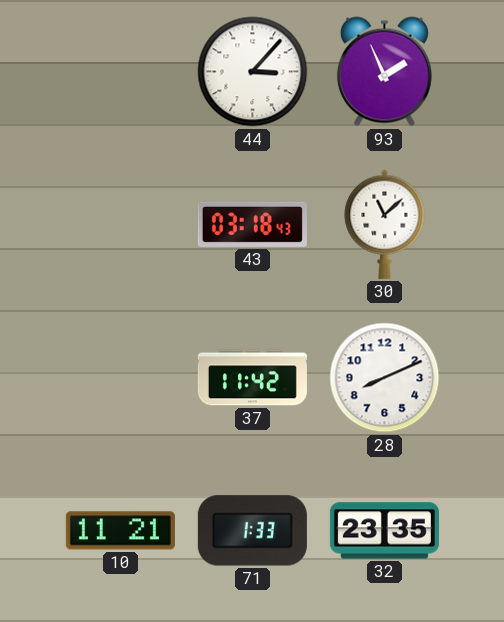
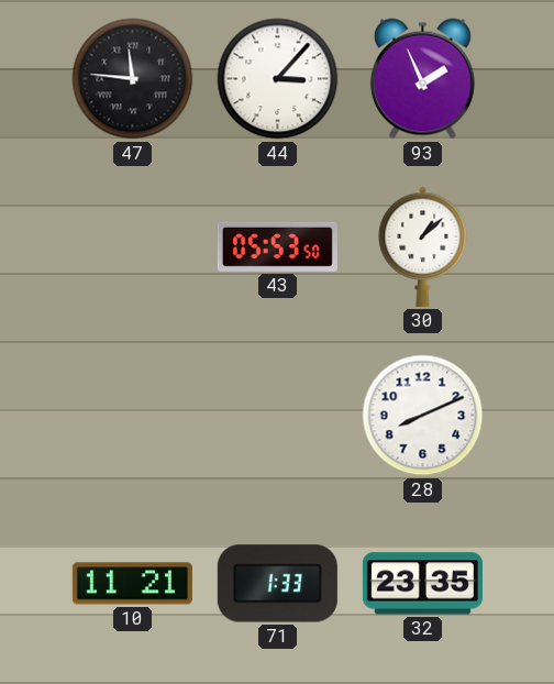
47: none -> 11:46
43: 03:18 -> 05:53
30: 11:08 -> 1:08
37: 11:42 -> none
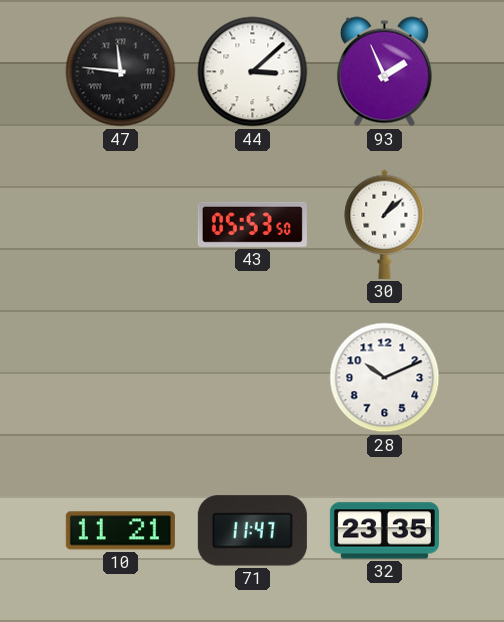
44: 3:07 -> 3:08
28: 8:11 -> 10:11
71: 1:33 -> 11:47
